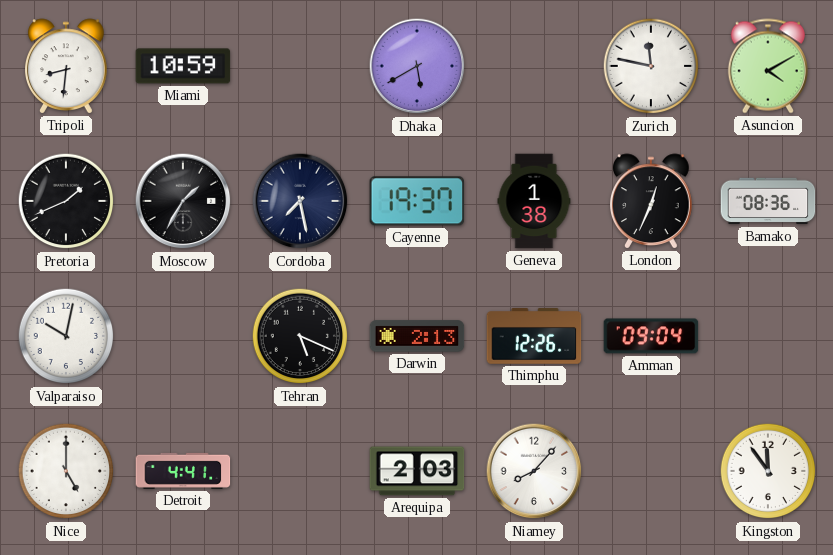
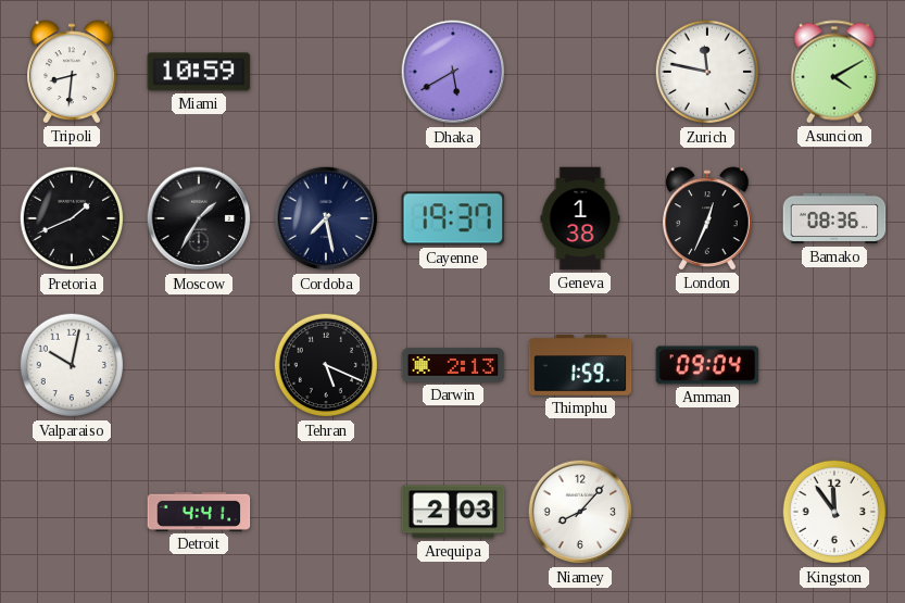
Thimphu: 12:26 -> 1:59
Nice: 5:00 -> none
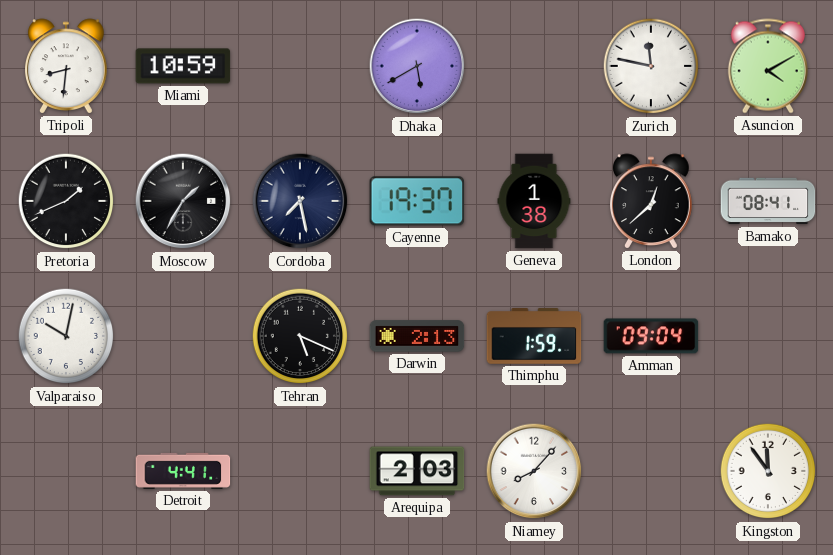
London: 12:34 -> 12:38
Bamako: 08:36 -> 08:41
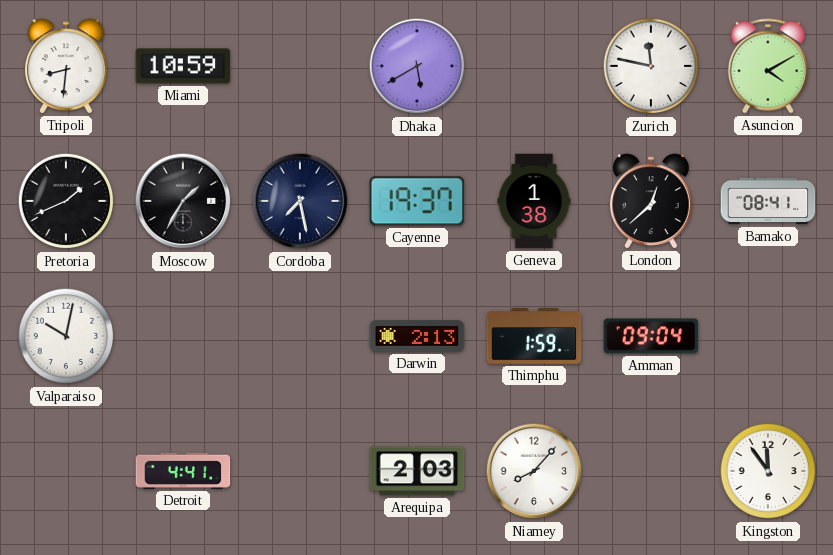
Tehran: 5:19 -> none
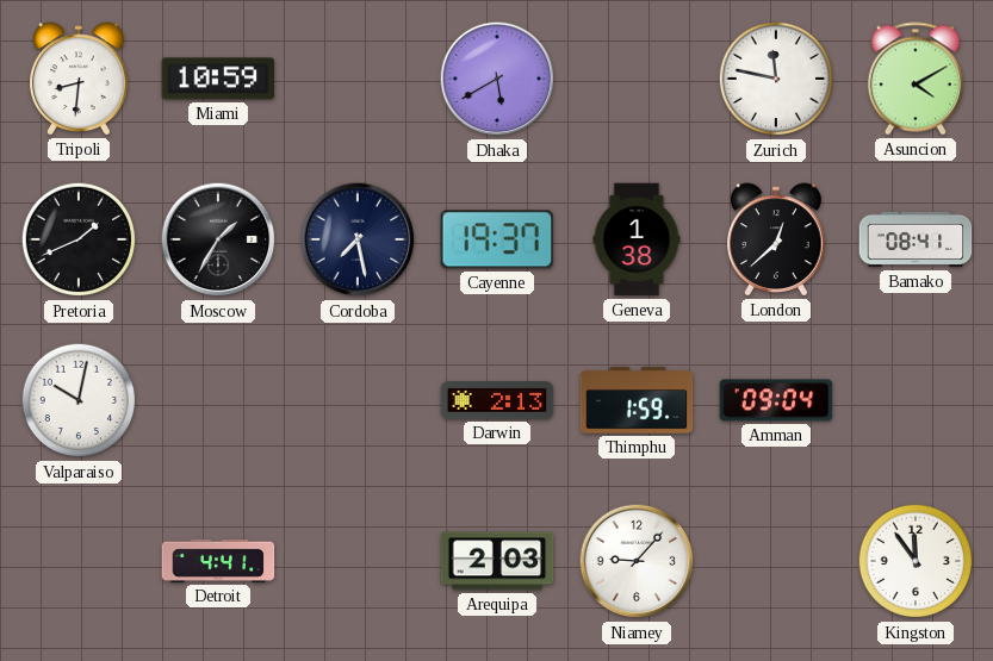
Niamey: 8:07 -> 9:07
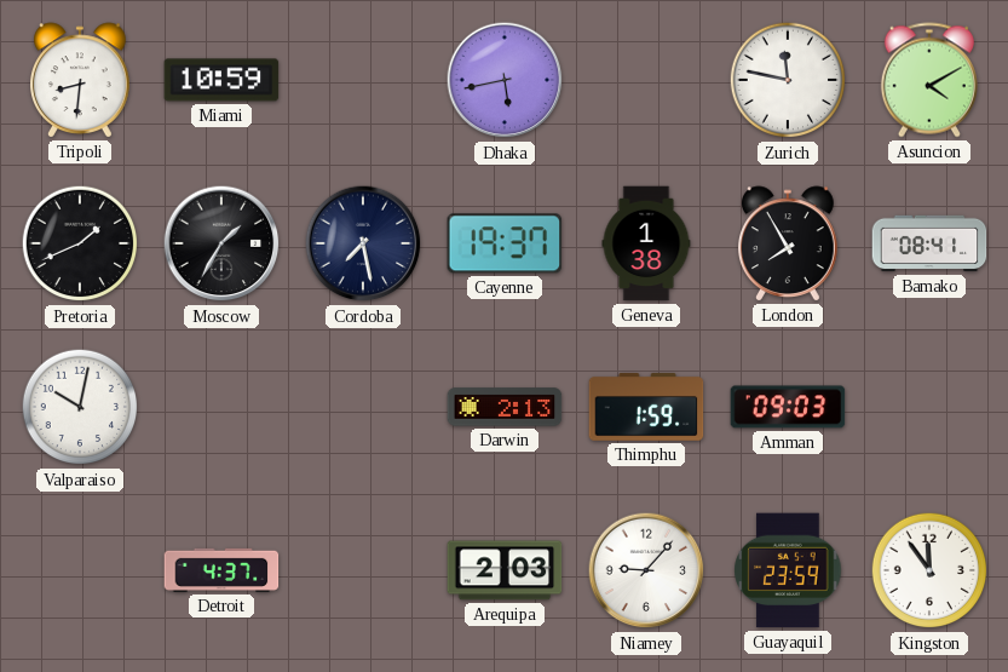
Dhaka: 5:40 -> 5:43
London: 12:38 -> 7:55
Amman: 09:04 -> 09:03
Detroit: 4:41 -> 4:37
Guayaquil: none -> 23:59
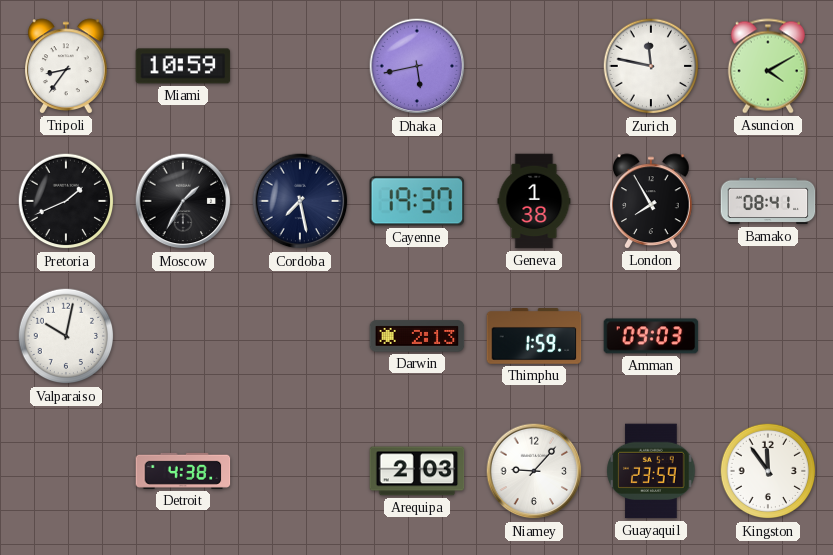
Tripoli: 8:31 -> 8:36
Detroit: 4:37 -> 4:38
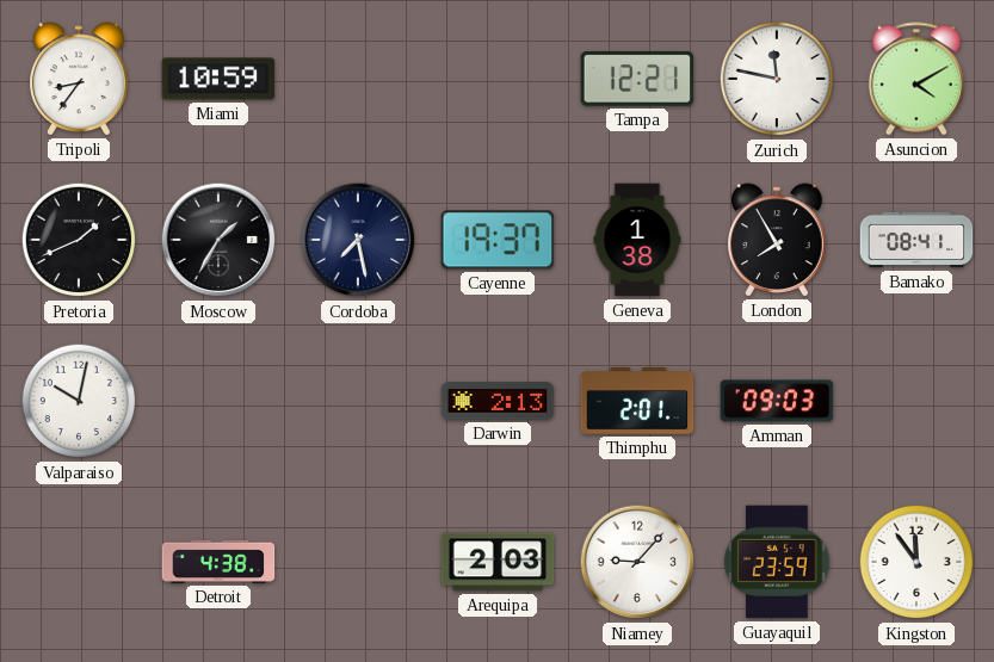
Dhaka: 5:43 -> none
Tampa: none -> 12:21
Thimphu: 1:59 -> 2:01
